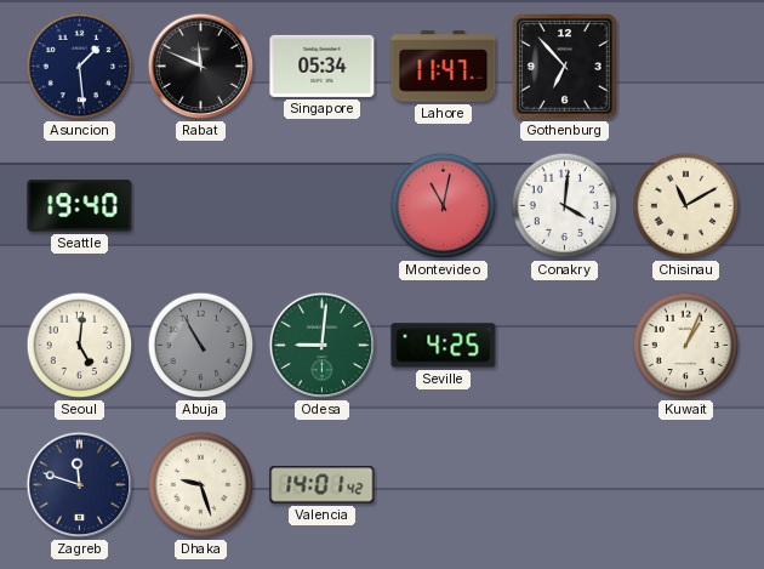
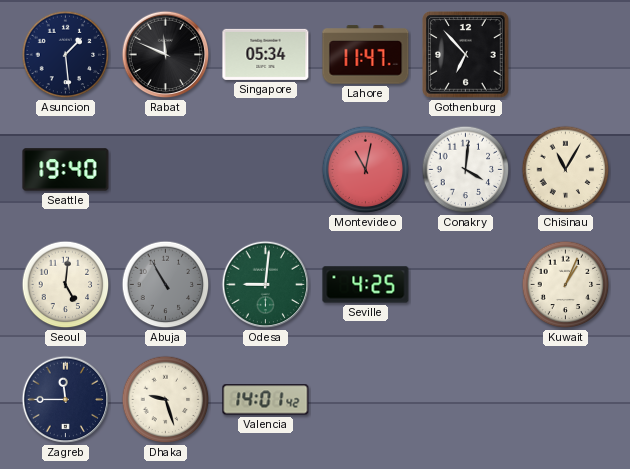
Chisinau: 11:10 -> 11:05
Zagreb: 11:48 -> 11:45
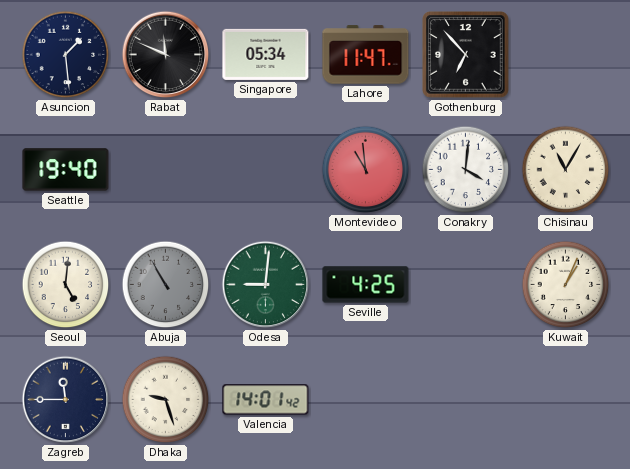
Montevideo: 11:02 -> 10:59
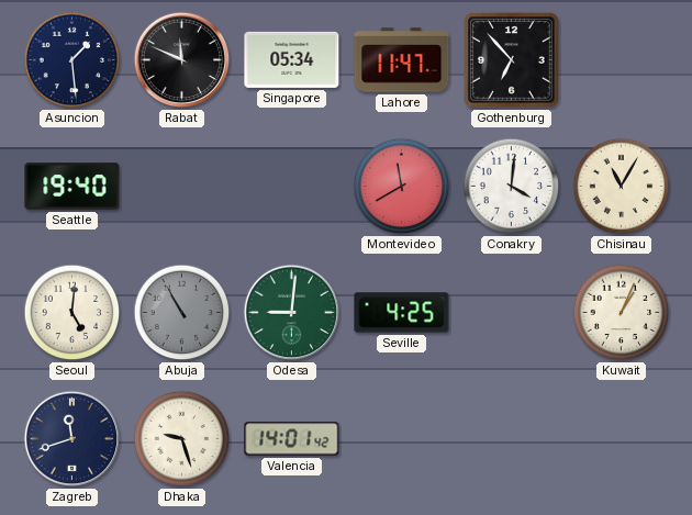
Montevideo: 10:59 -> 11:40
Zagreb: 11:45 -> 11:42
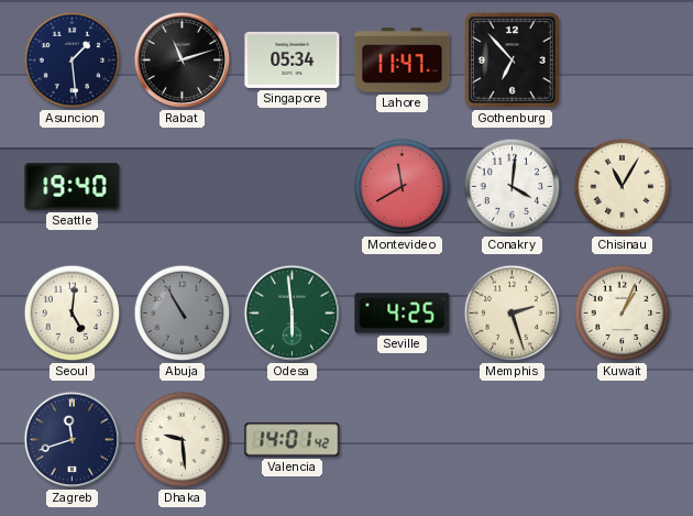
Rabat: 11:49 -> 11:12
Odesa: 9:01 -> 5:59
Memphis: none -> 2:27
Dhaka: 9:27 -> 9:29
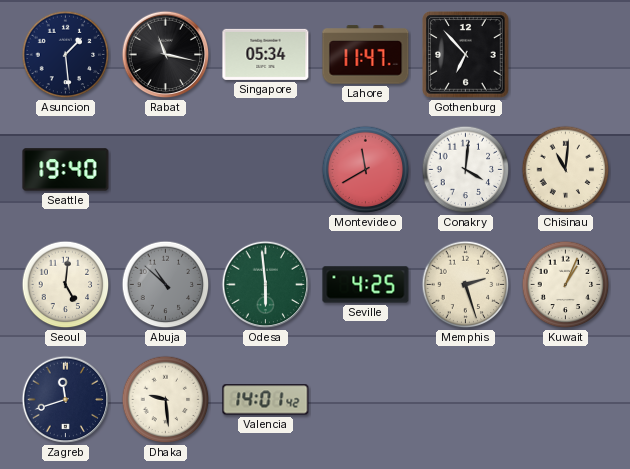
Rabat: 11:12 -> 11:17
Chisinau: 11:05 -> 11:01
Abuja: 10:55 -> 10:52
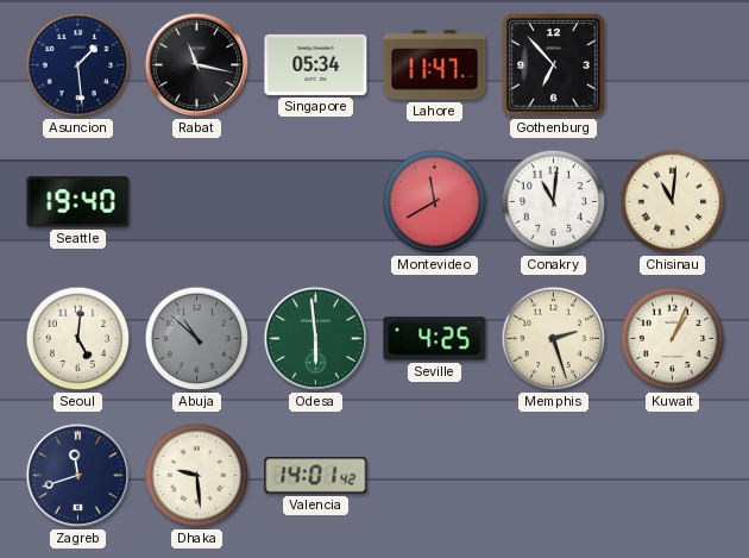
Conakry: 4:01 -> 11:01
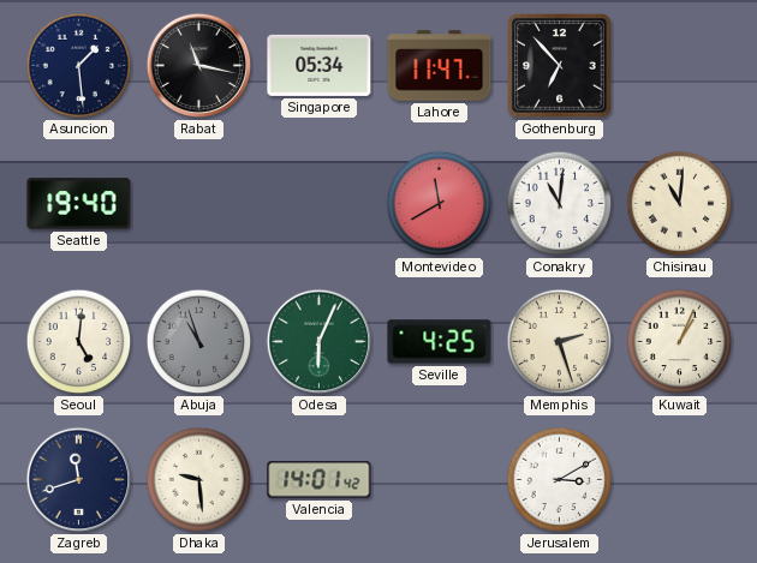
Abuja: 10:52 -> 10:57
Odesa: 5:59 -> 6:04
Jerusalem: none -> 3:10
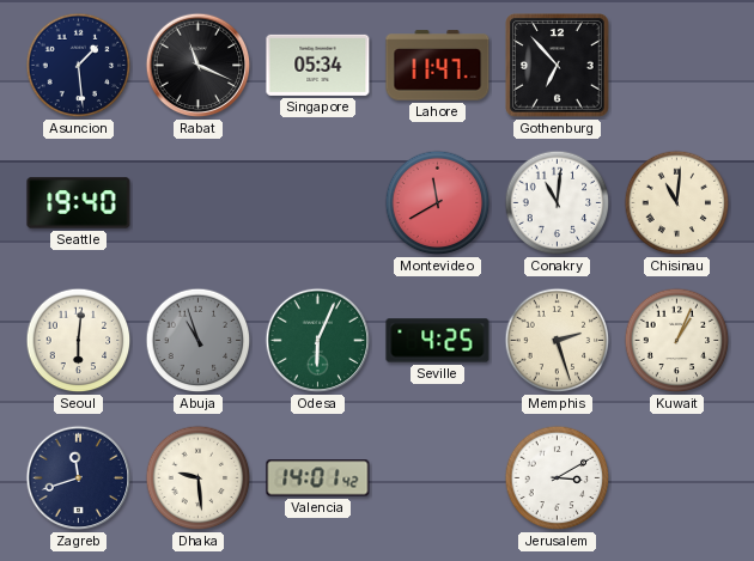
Rabat: 11:17 -> 11:19
Seoul: 5:01 -> 6:01
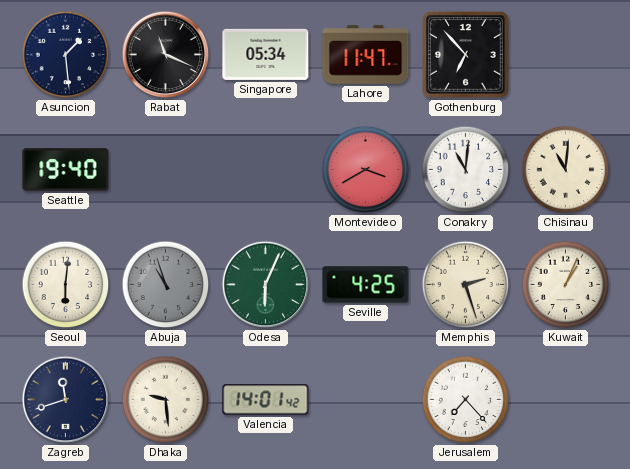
Montevideo: 11:40 -> 3:40
Jerusalem: 3:10 -> 7:23
